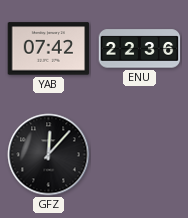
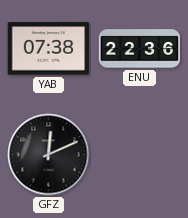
YAB: 07:42 -> 07:38
GFZ: 12:07 -> 12:11
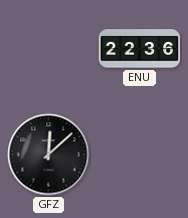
YAB: 07:38 -> none
GFZ: 12:11 -> 12:08
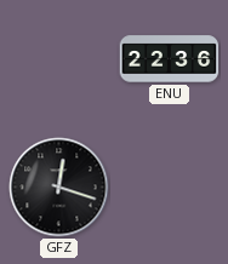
GFZ: 12:08 -> 12:18
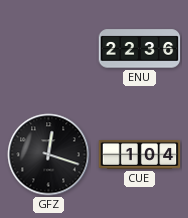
CUE: none -> 1:04
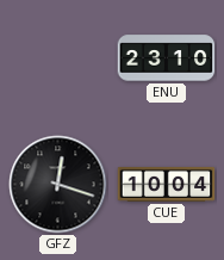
ENU: 22:36 -> 23:10
CUE: 1:04 -> 10:04
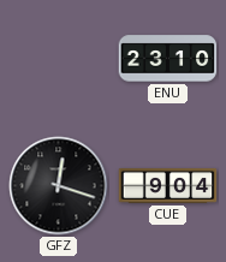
CUE: 10:04 -> 9:04
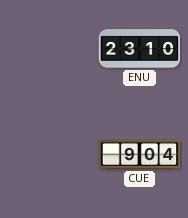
GFZ: 12:18 -> none
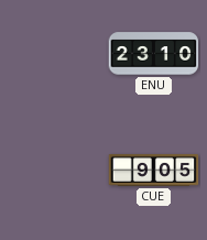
CUE: 9:04 -> 9:05
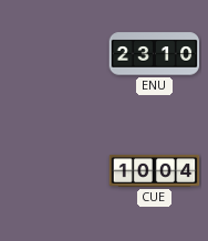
CUE: 9:05 -> 10:04
